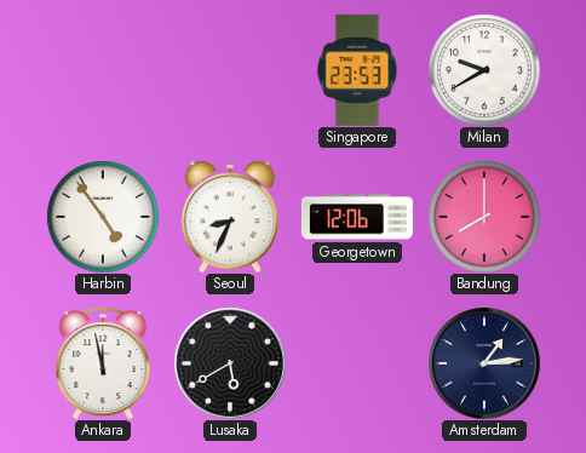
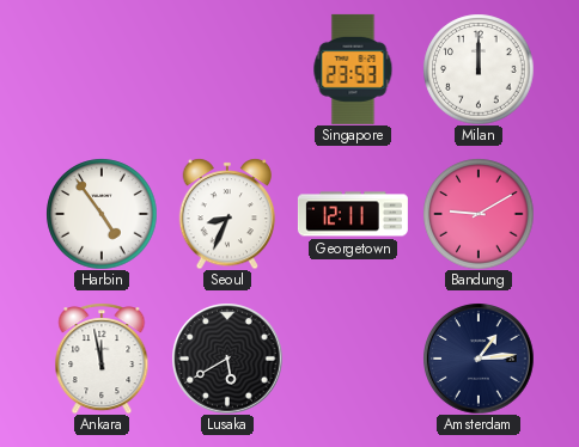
Milan: 9:40 -> 12:00
Georgetown: 12:06 -> 12:11
Bandung: 8:00 -> 9:10
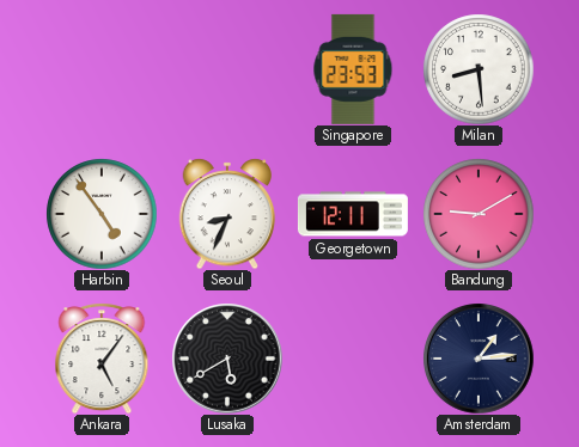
Milan: 12:00 -> 8:29
Ankara: 11:58 -> 5:06
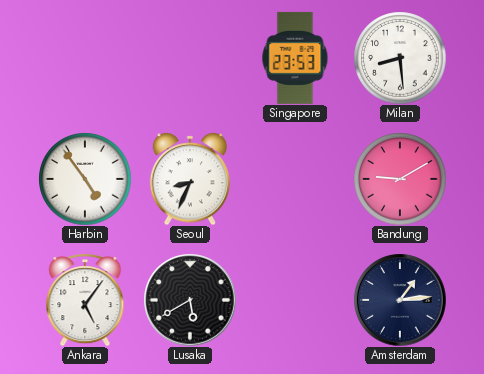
Georgetown: 12:11 -> none
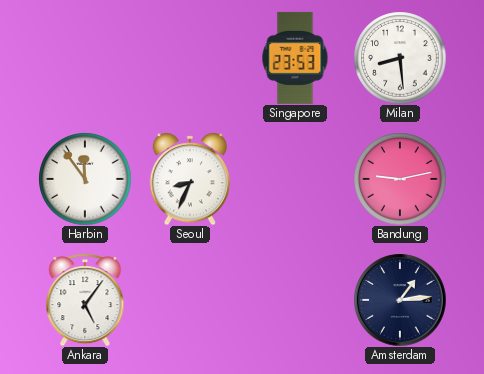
Harbin: 4:54 -> 11:54
Bandung: 9:10 -> 9:13
Lusaka: 5:40 -> none
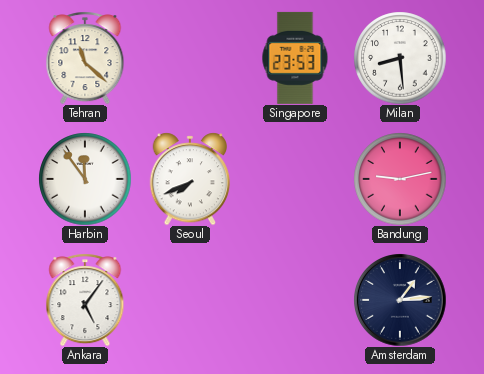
Tehran: none -> 11:22
Seoul: 8:34 -> 7:41
